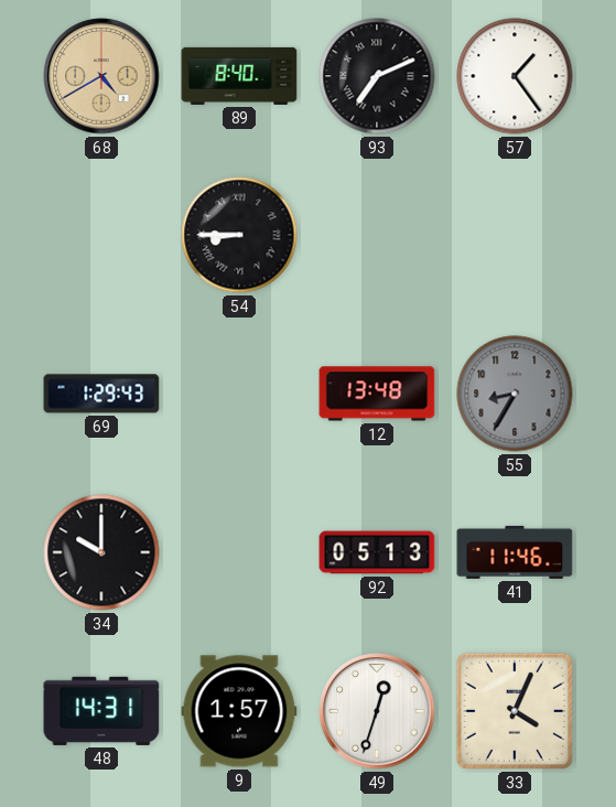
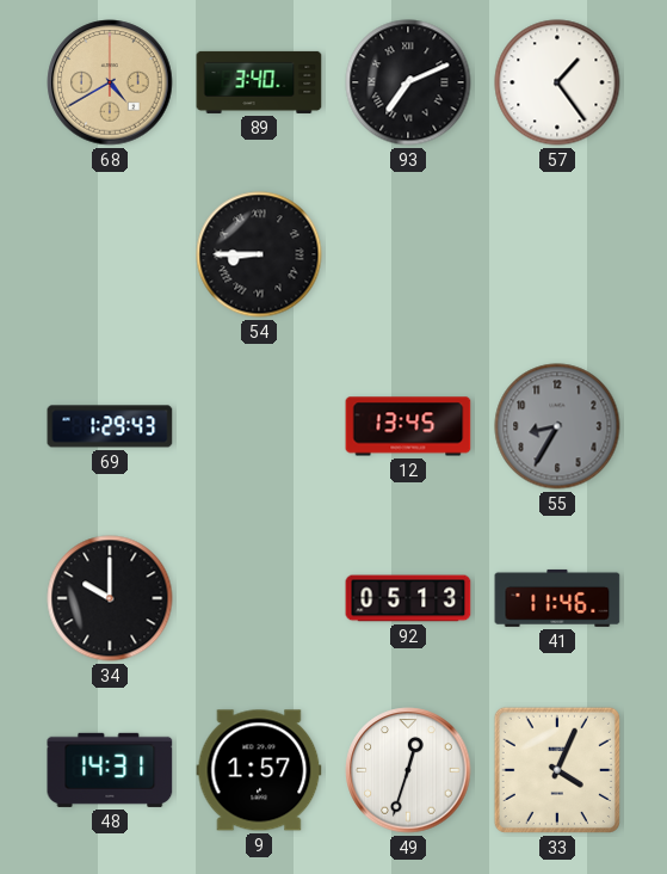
89: 8:40 -> 3:40
12: 13:48 -> 13:45
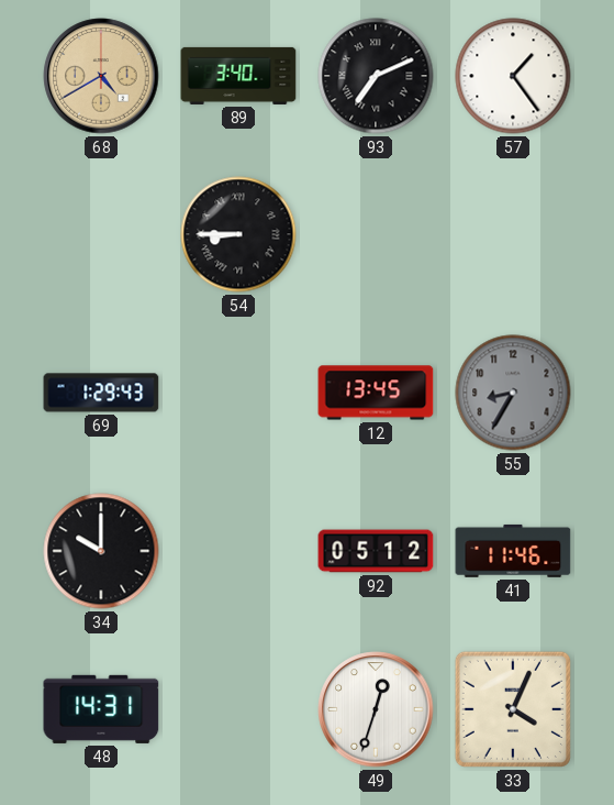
92: 05:13 -> 05:12
9: 1:57 -> none
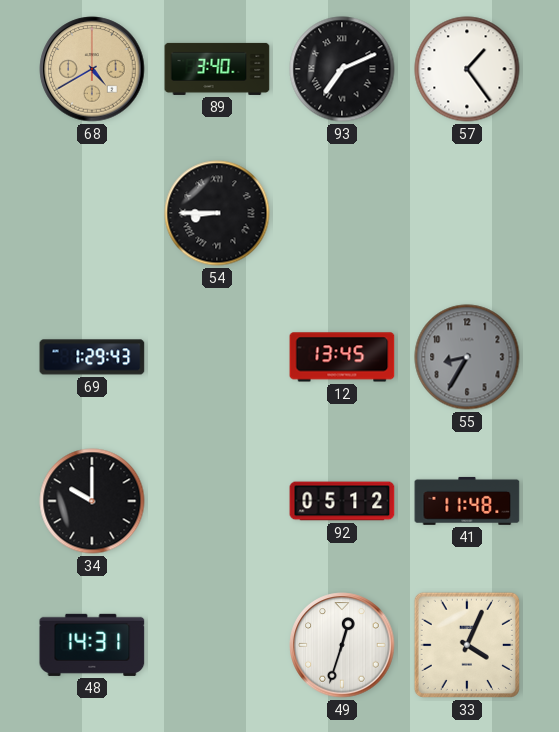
41: 11:46 -> 11:48
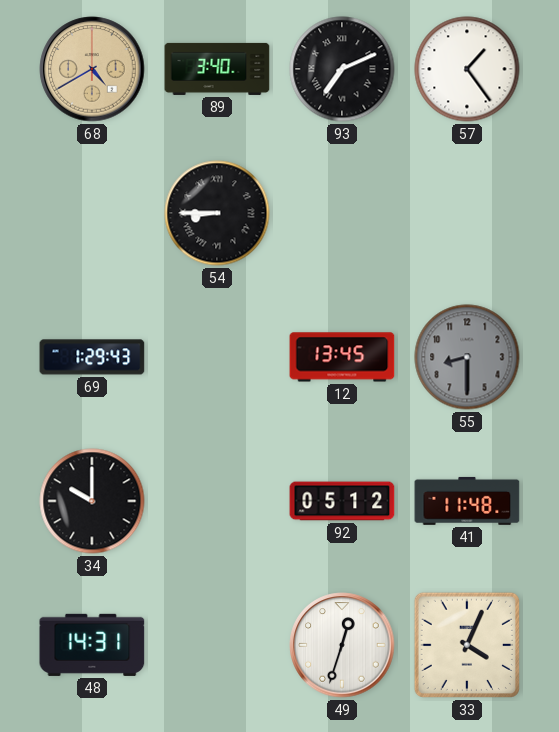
55: 8:35 -> 8:30
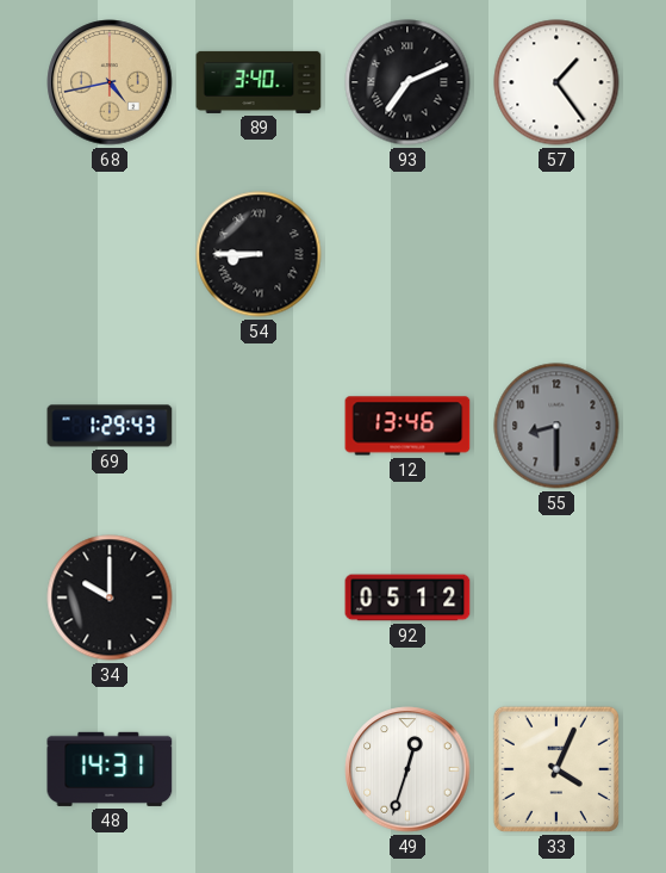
68: 4:40 -> 4:43
12: 13:45 -> 13:46
41: 11:48 -> none
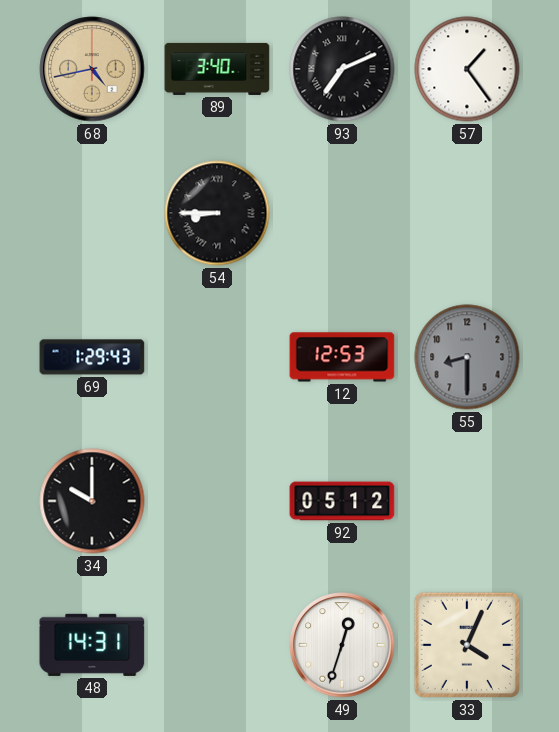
12: 13:46 -> 12:53
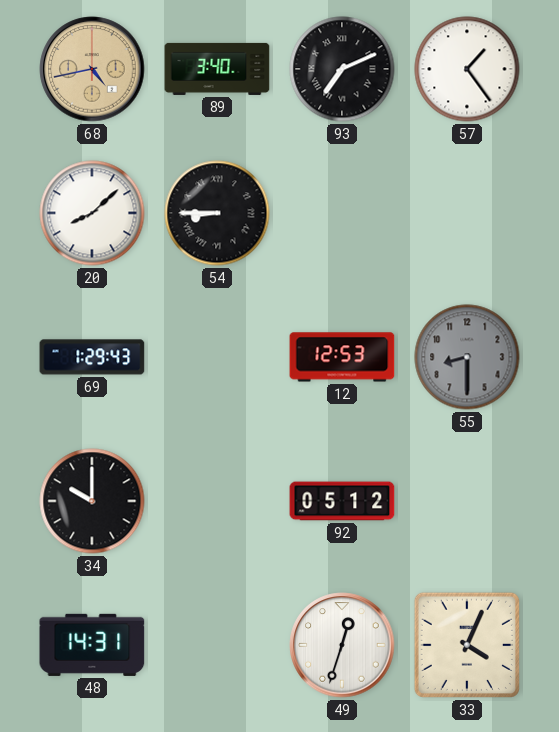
20: none -> 8:08
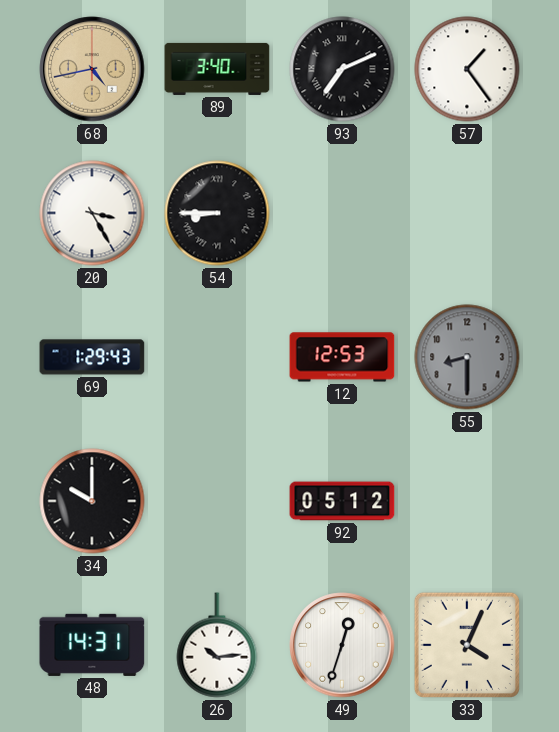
20: 8:08 -> 3:25
26: none -> 10:14
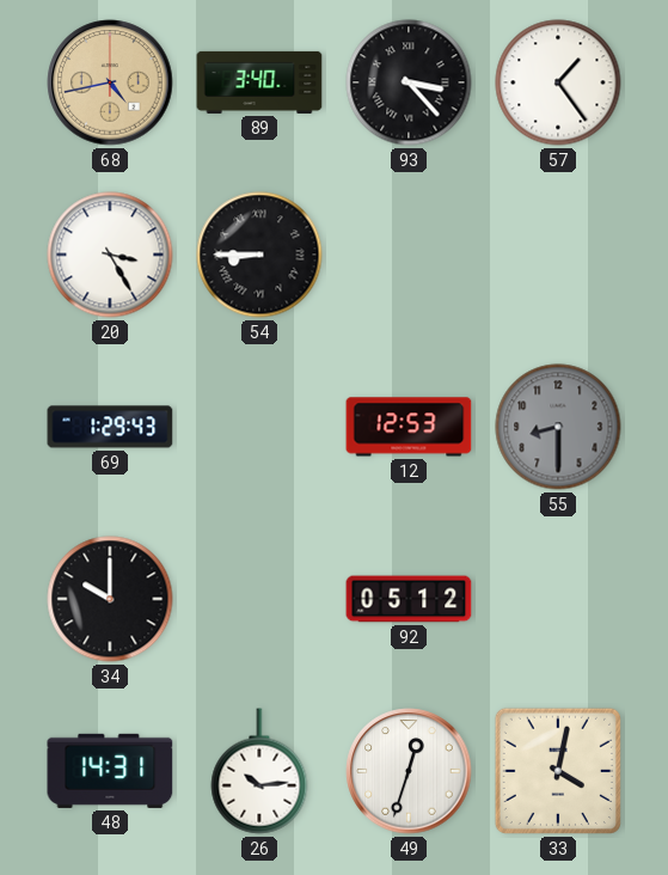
93: 7:11 -> 3:23
33: 4:04 -> 4:02
